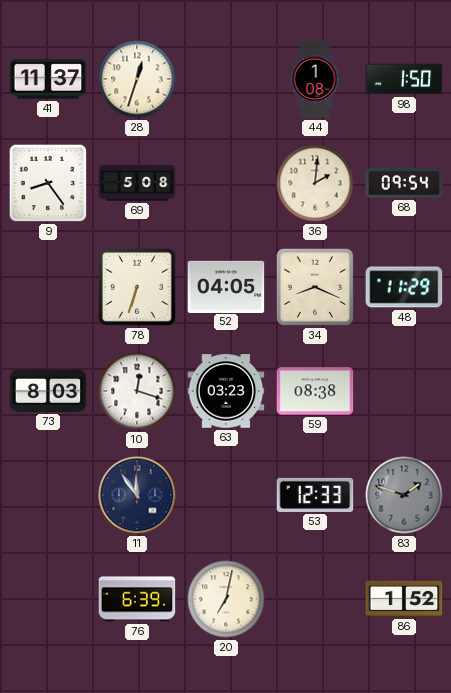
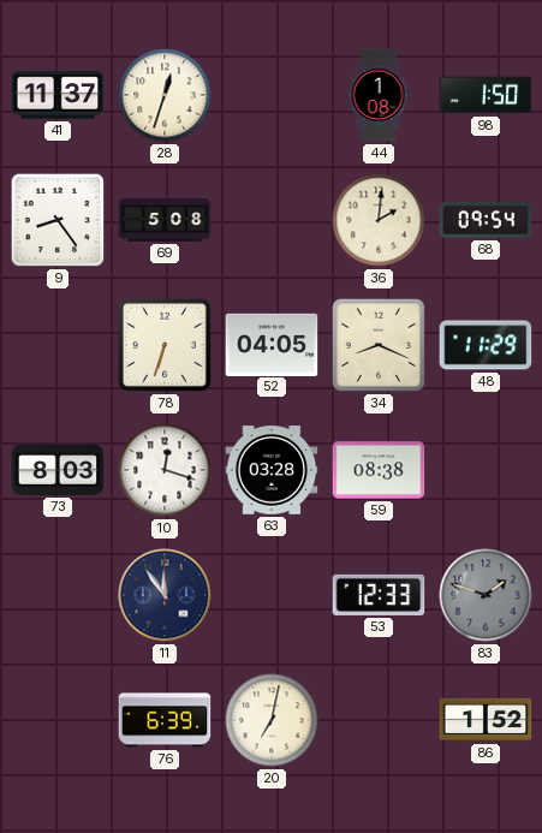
63: 03:23 -> 03:28
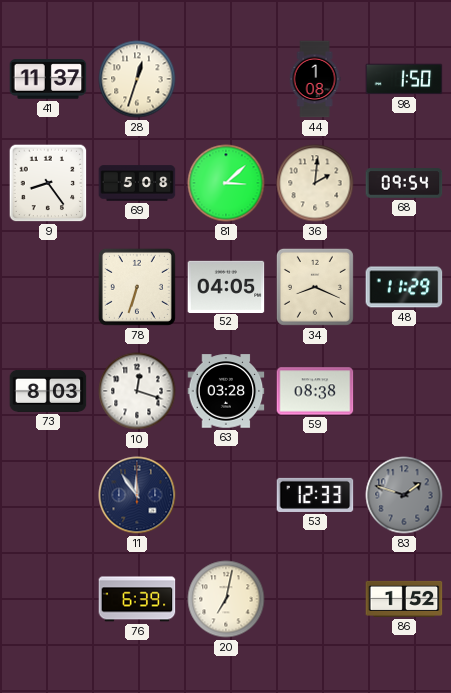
81: none -> 3:08
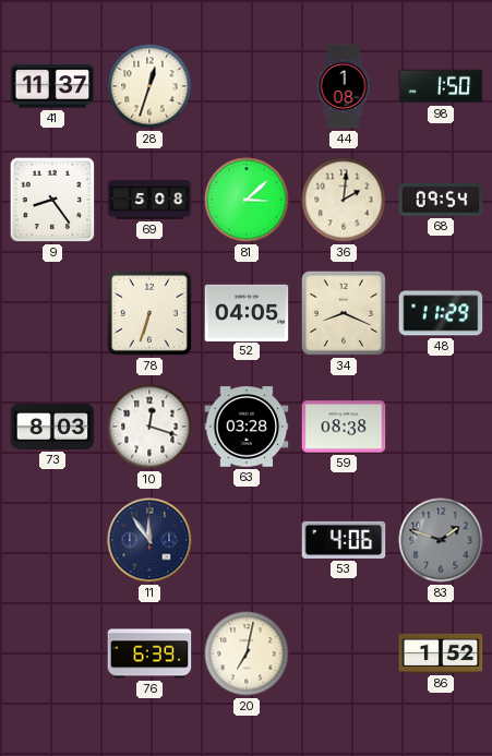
53: 12:33 -> 4:06
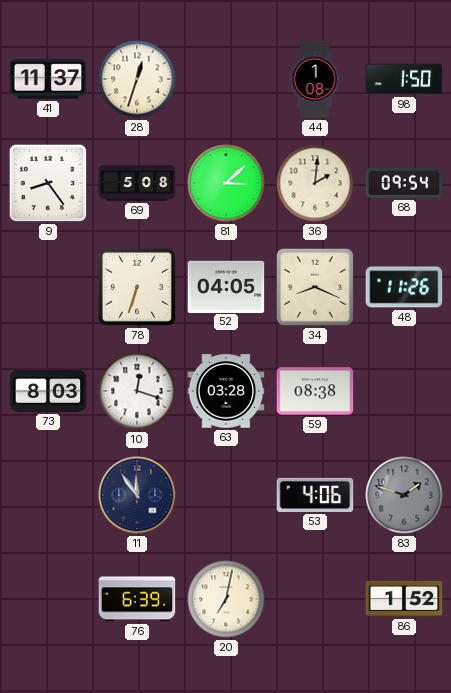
48: 11:29 -> 11:26
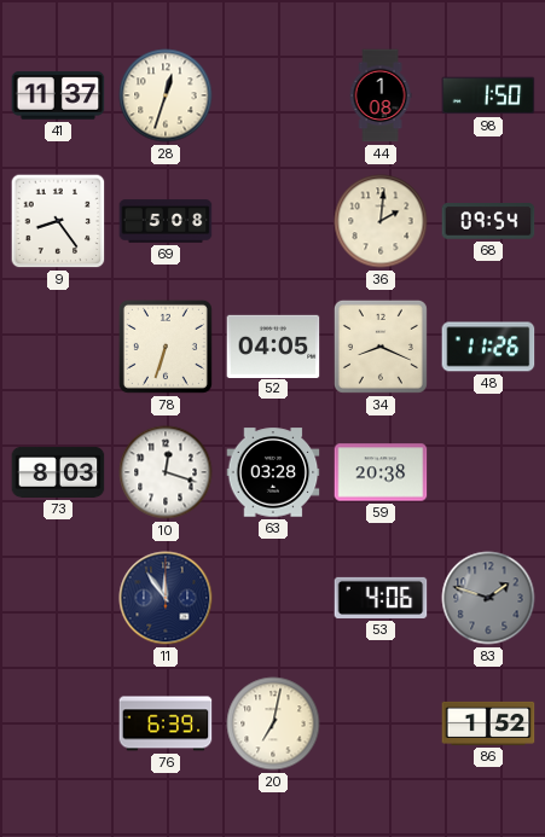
81: 3:08 -> none
59: 08:38 -> 20:38
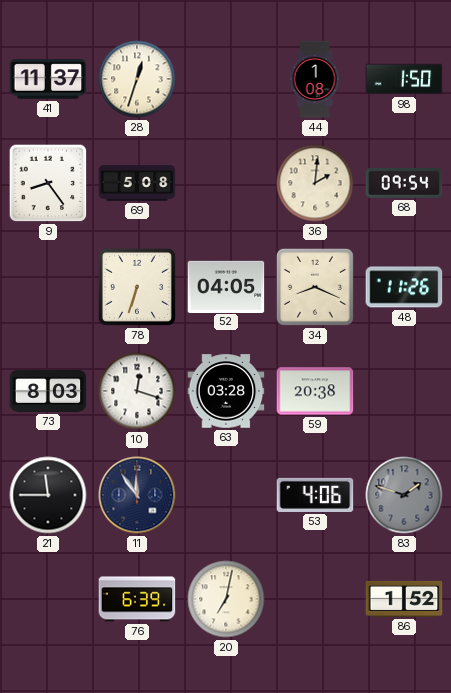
21: none -> 11:45
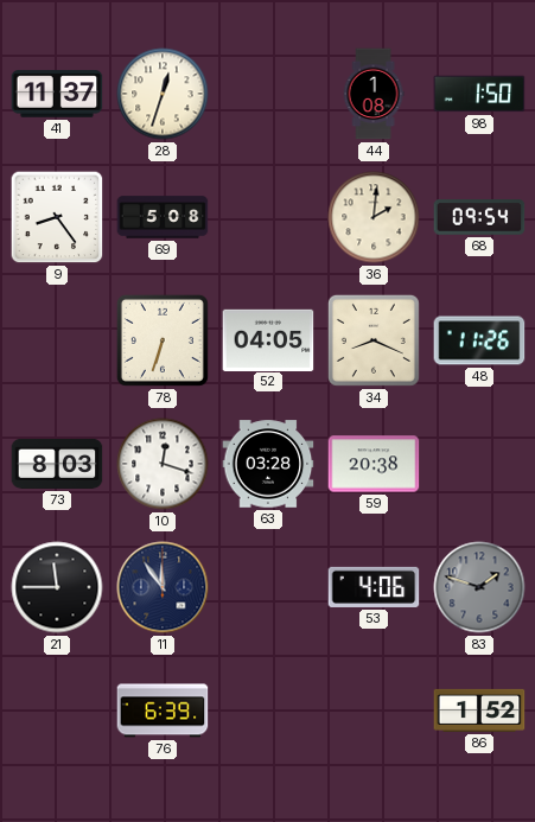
20: 7:02 -> none
